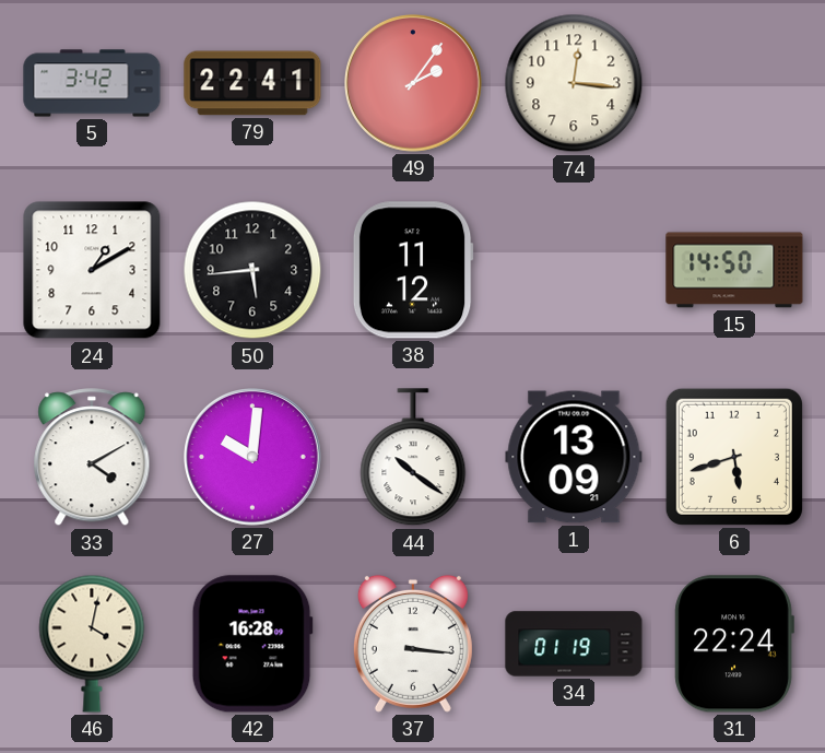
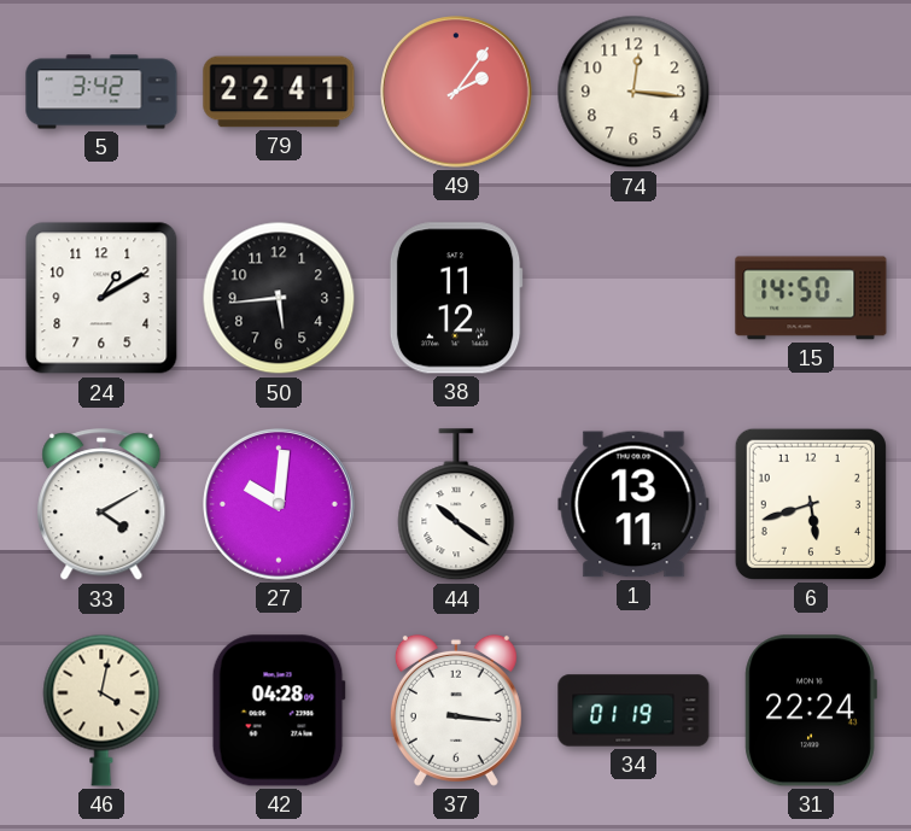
1: 13:09 -> 13:11
42: 16:28 -> 04:28
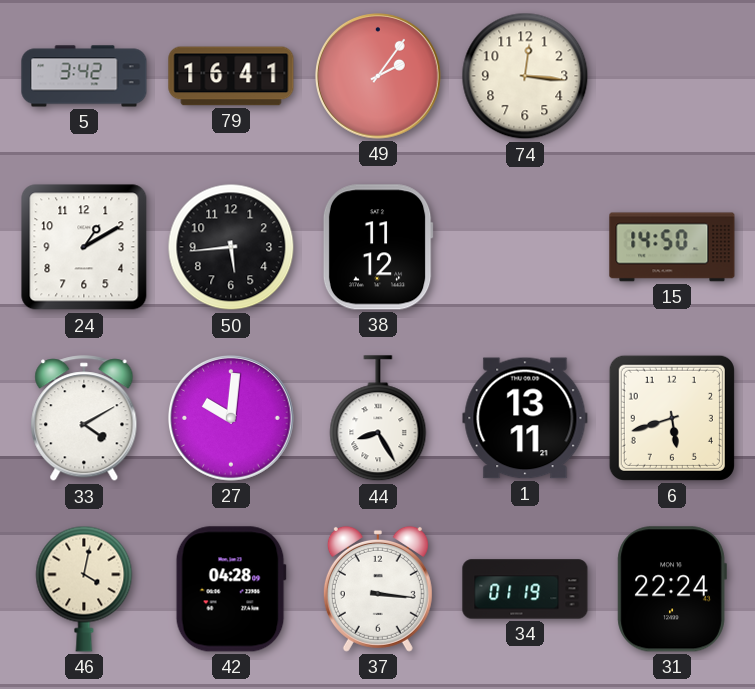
79: 22:41 -> 16:41
44: 10:21 -> 8:25
